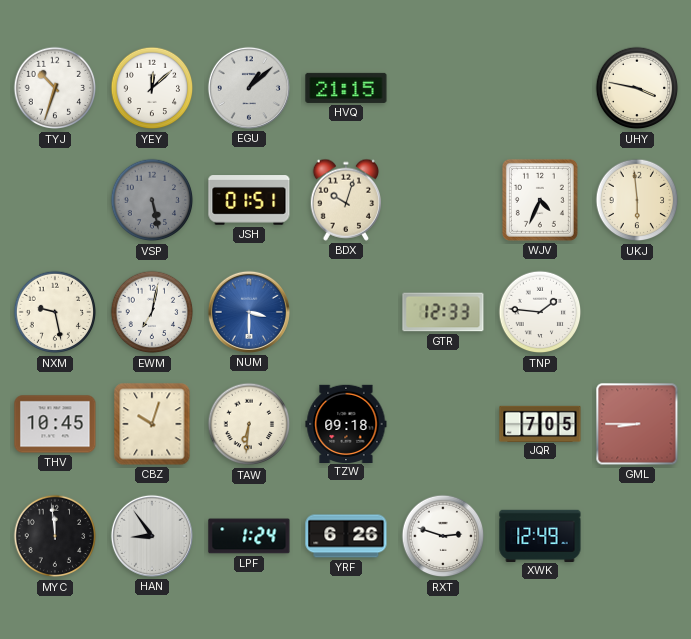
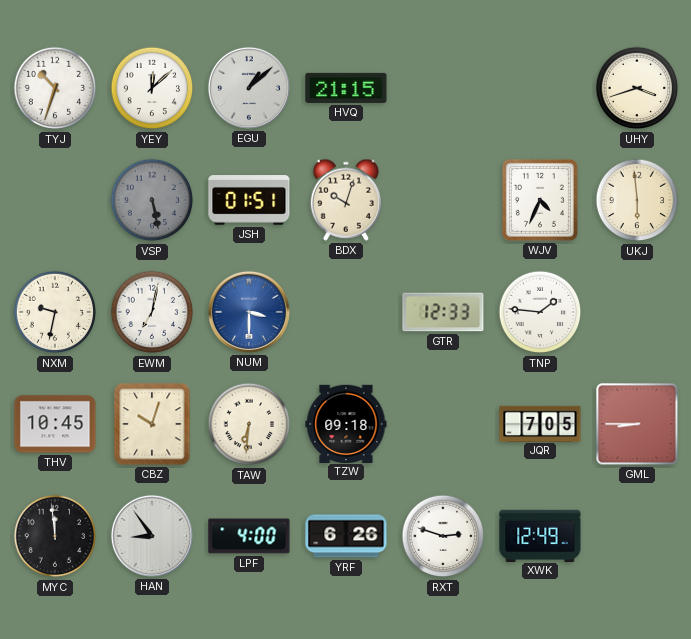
UHY: 3:47 -> 3:42
NXM: 9:28 -> 9:32
LPF: 1:24 -> 4:00
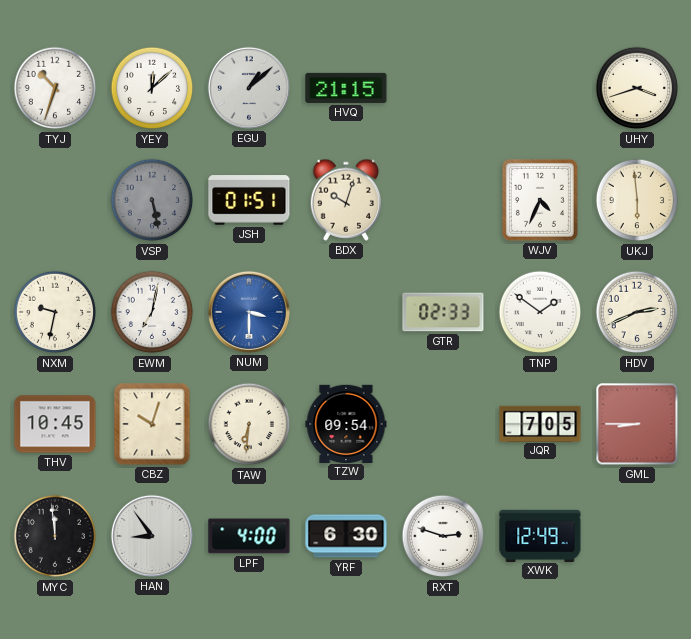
GTR: 12:33 -> 02:33
TNP: 1:46 -> 1:51
HDV: none -> 2:41
TZW: 09:18 -> 09:54
YRF: 6:26 -> 6:30
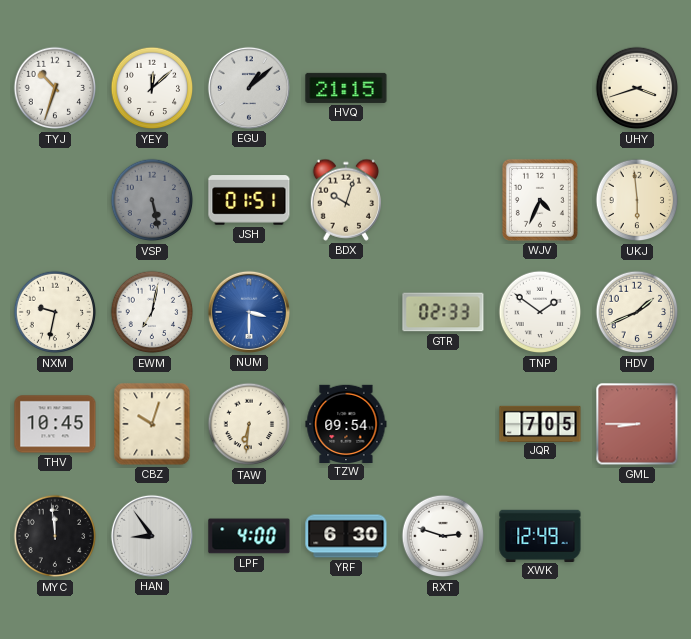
HDV: 2:41 -> 1:41
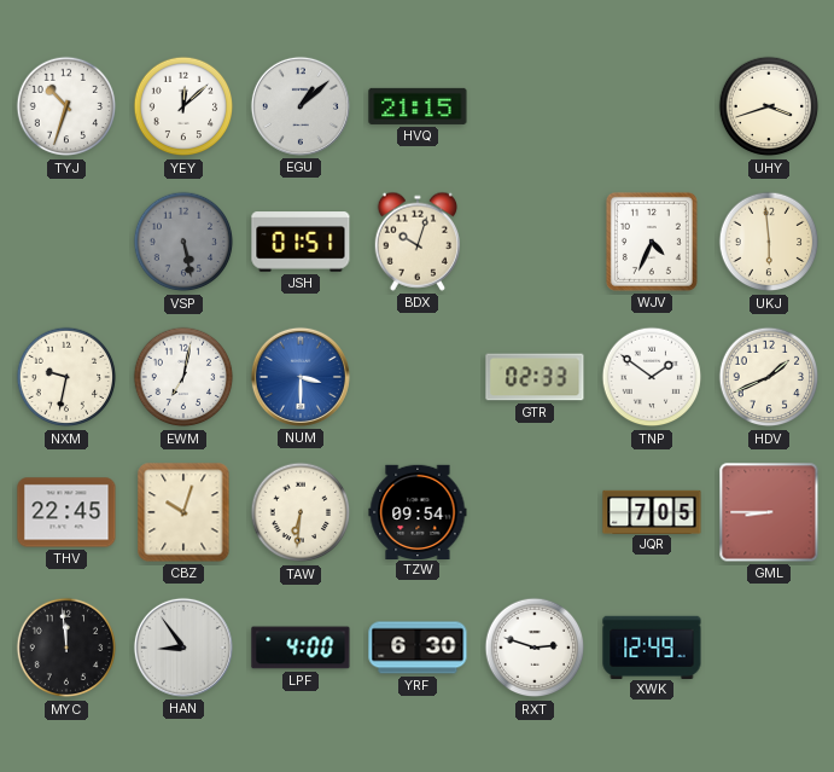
THV: 10:45 -> 22:45
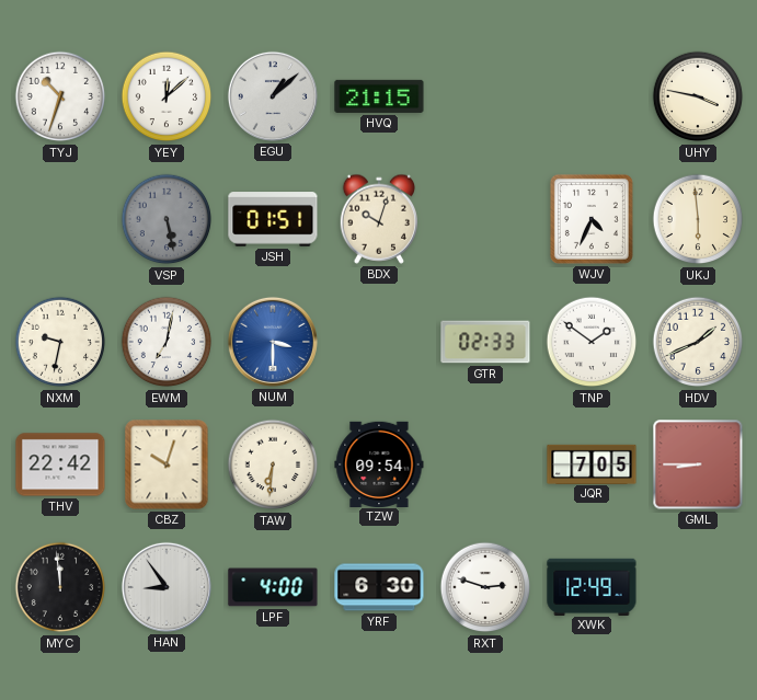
UHY: 3:42 -> 3:47
THV: 22:45 -> 22:42
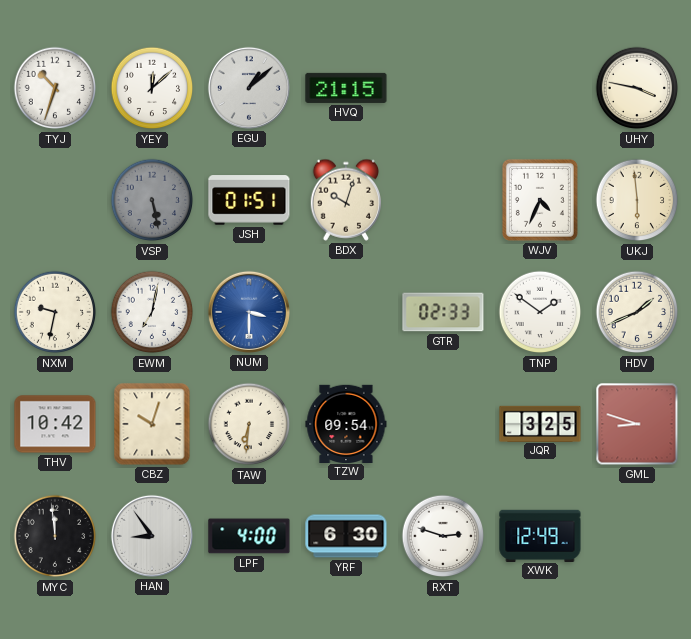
THV: 22:42 -> 10:42
JQR: 7:05 -> 3:25
GML: 8:45 -> 8:48
